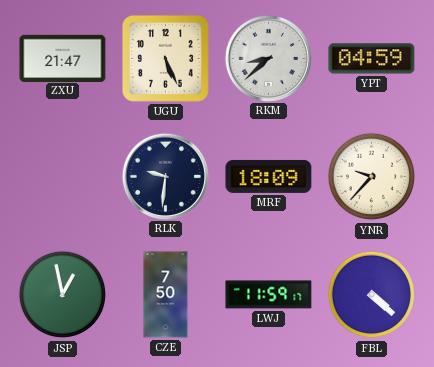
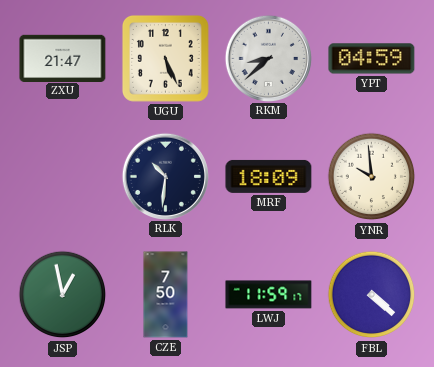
RLK: 9:31 -> 10:31
YNR: 9:37 -> 9:59
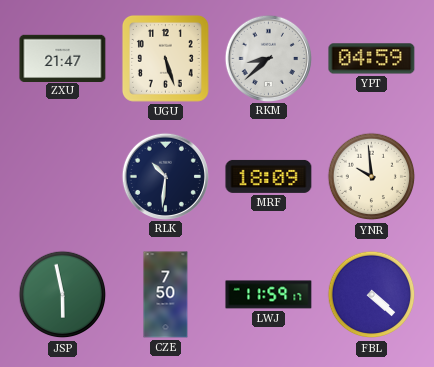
UGU: 5:26 -> 5:27
JSP: 12:58 -> 5:58
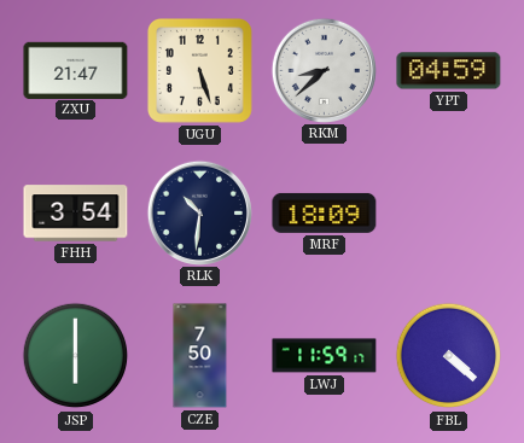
FHH: none -> 3:54
YNR: 9:59 -> none
JSP: 5:58 -> 6:00
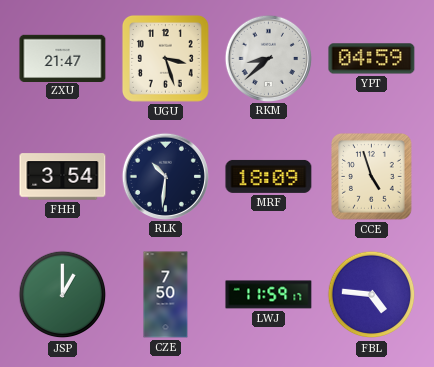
UGU: 5:27 -> 3:27
CCE: none -> 4:57
JSP: 6:00 -> 1:00
FBL: 4:22 -> 4:46
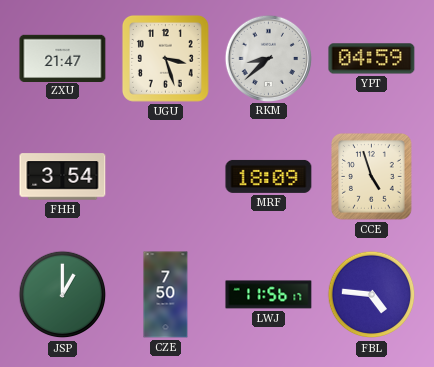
RLK: 10:31 -> none
LWJ: 11:59 -> 11:56
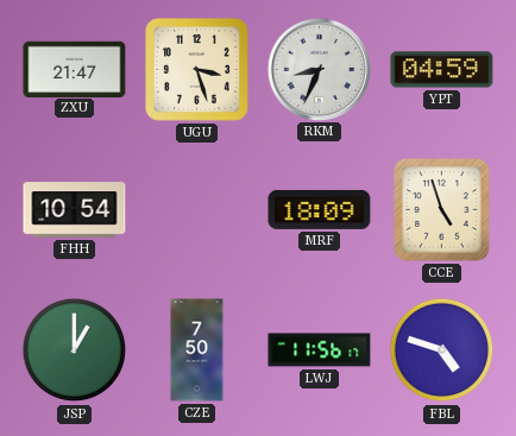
RKM: 8:38 -> 8:34
FHH: 3:54 -> 10:54
FBL: 4:46 -> 4:48
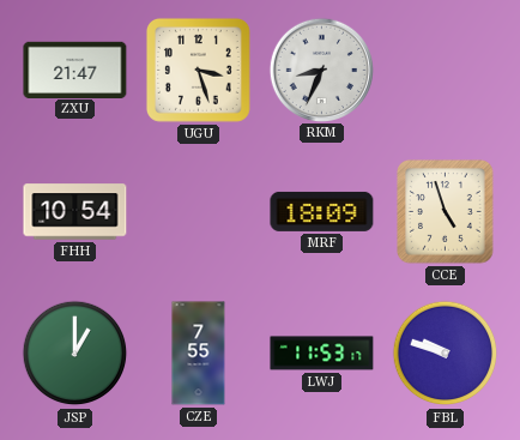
YPT: 04:59 -> none
CZE: 7:50 -> 7:55
LWJ: 11:56 -> 11:53
FBL: 4:48 -> 9:48
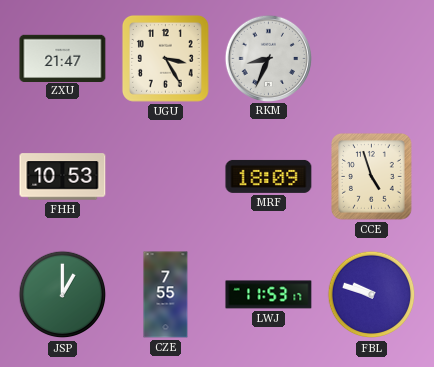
UGU: 3:27 -> 3:25
FHH: 10:54 -> 10:53
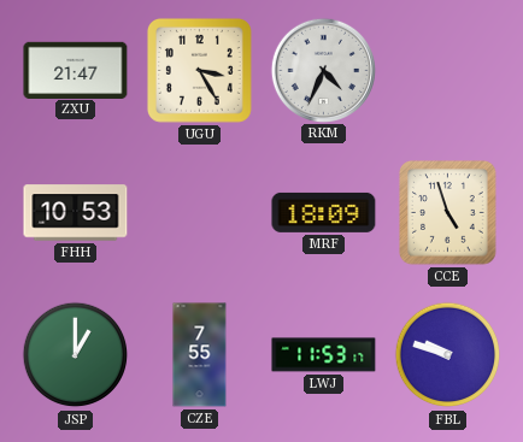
RKM: 8:34 -> 4:34
